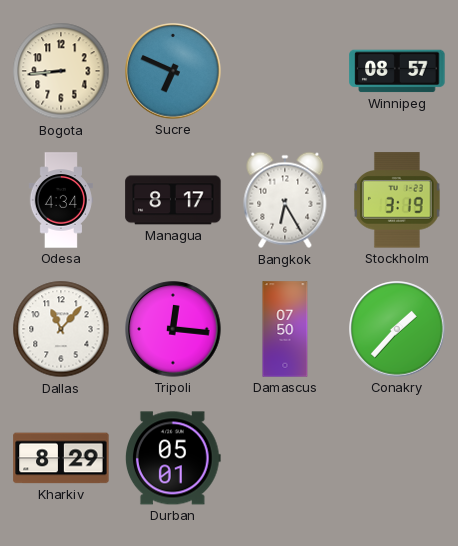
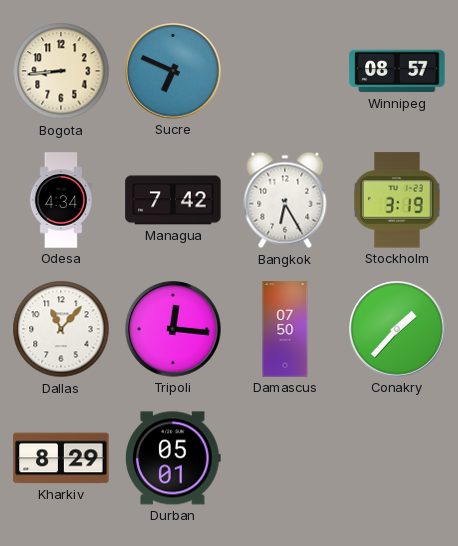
Managua: 8:17 -> 7:42
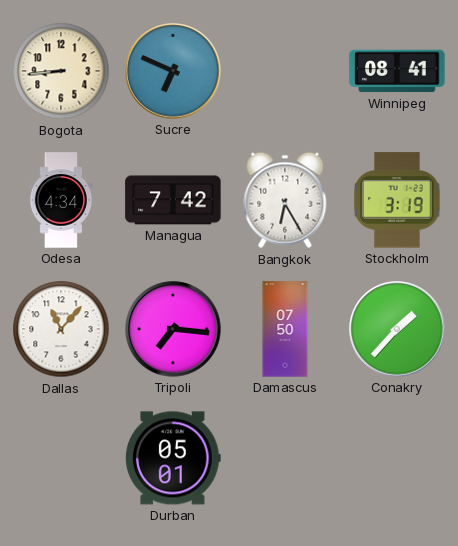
Winnipeg: 08:57 -> 08:41
Tripoli: 12:16 -> 7:16
Kharkiv: 8:29 -> none
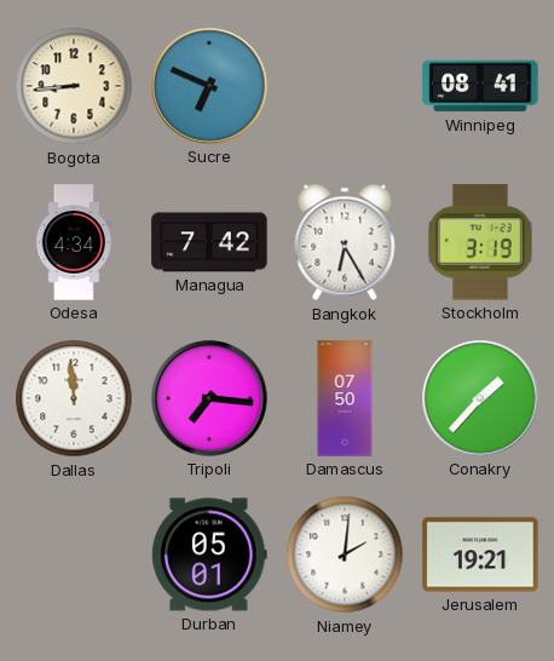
Dallas: 11:07 -> 11:59
Niamey: none -> 2:01
Jerusalem: none -> 19:21
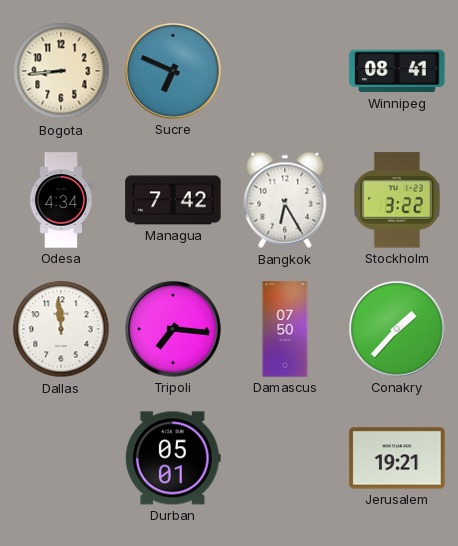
Stockholm: 3:19 -> 3:22
Niamey: 2:01 -> none
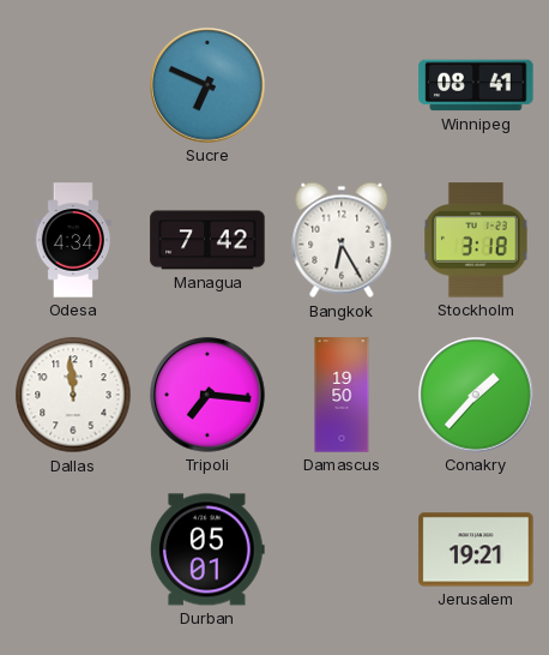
Bogota: 8:44 -> none
Stockholm: 3:22 -> 3:18
Damascus: 07:50 -> 19:50
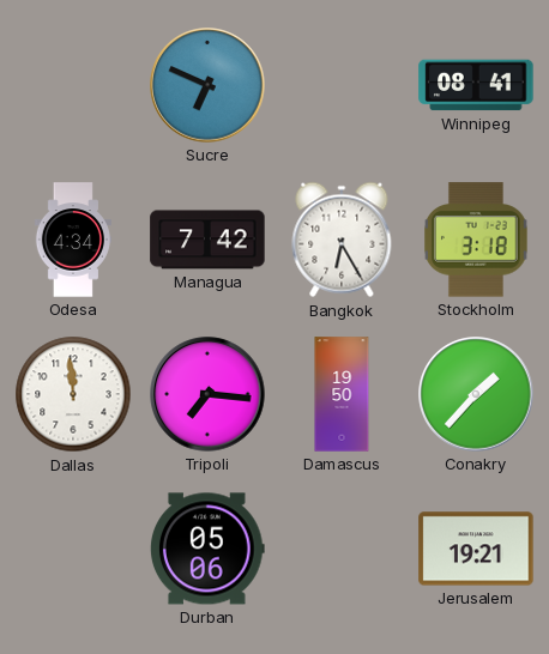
Durban: 05:01 -> 05:06
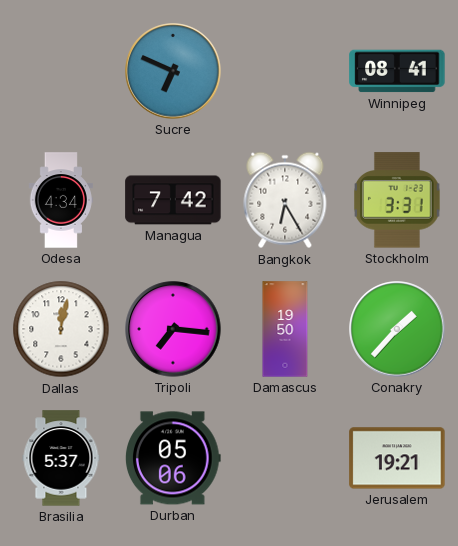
Stockholm: 3:18 -> 3:31
Dallas: 11:59 -> 12:02
Brasilia: none -> 5:37
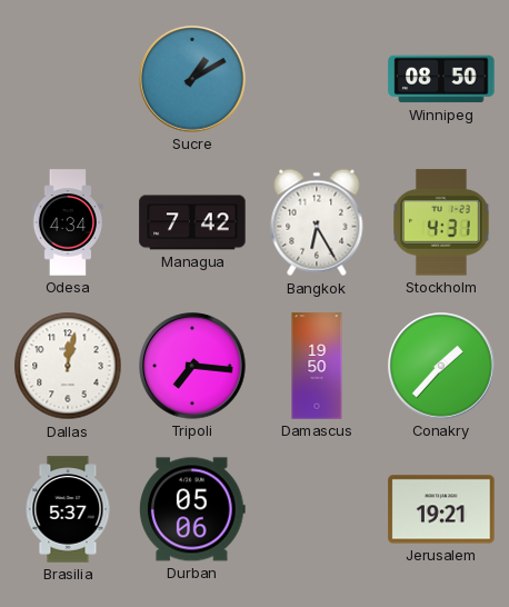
Sucre: 6:49 -> 1:10
Winnipeg: 08:41 -> 08:50
Stockholm: 3:31 -> 4:31
